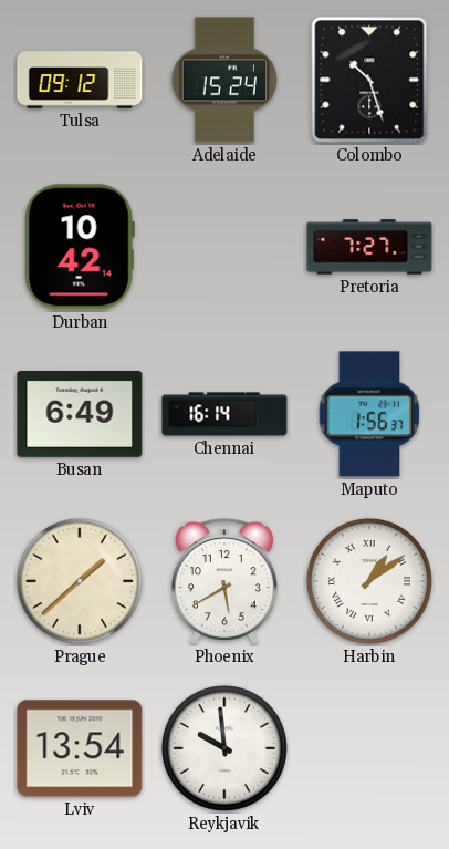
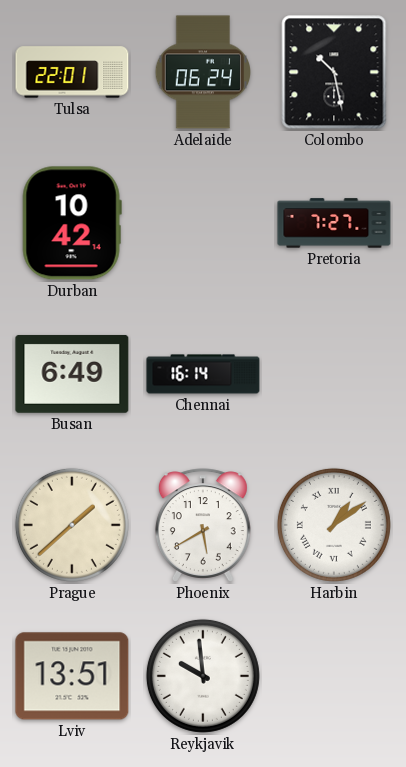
Tulsa: 09:12 -> 22:01
Adelaide: 15:24 -> 06:24
Colombo: 10:27 -> 10:28
Maputo: 1:56 -> none
Lviv: 13:54 -> 13:51
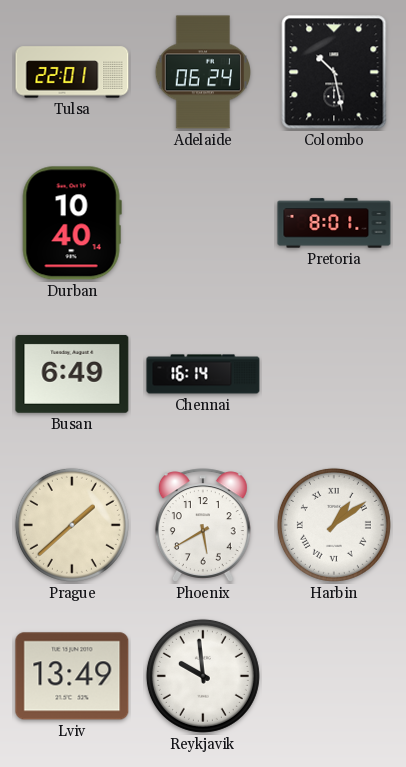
Durban: 10:42 -> 10:40
Pretoria: 7:27 -> 8:01
Lviv: 13:51 -> 13:49
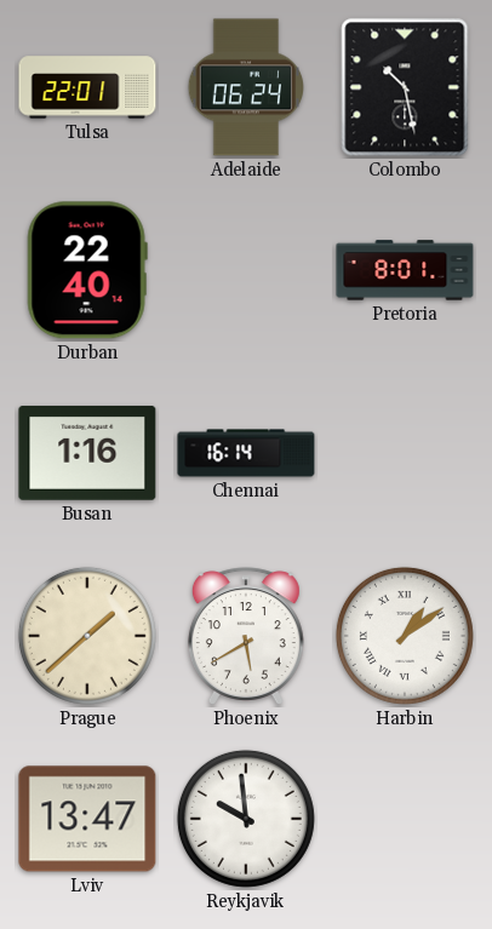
Durban: 10:40 -> 22:40
Busan: 6:49 -> 1:16
Lviv: 13:49 -> 13:47
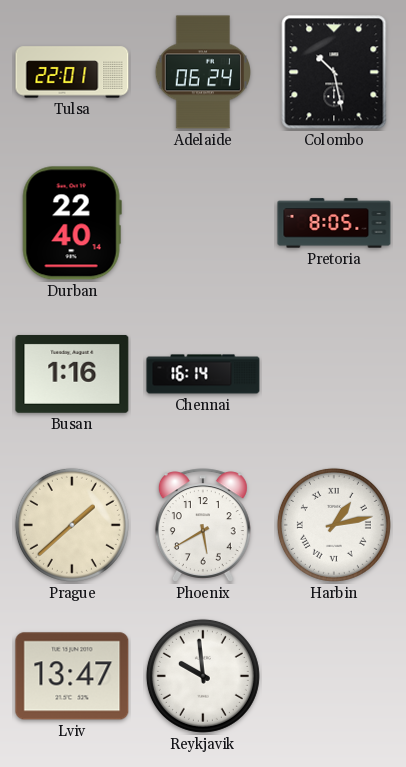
Pretoria: 8:01 -> 8:05
Harbin: 1:09 -> 1:13
